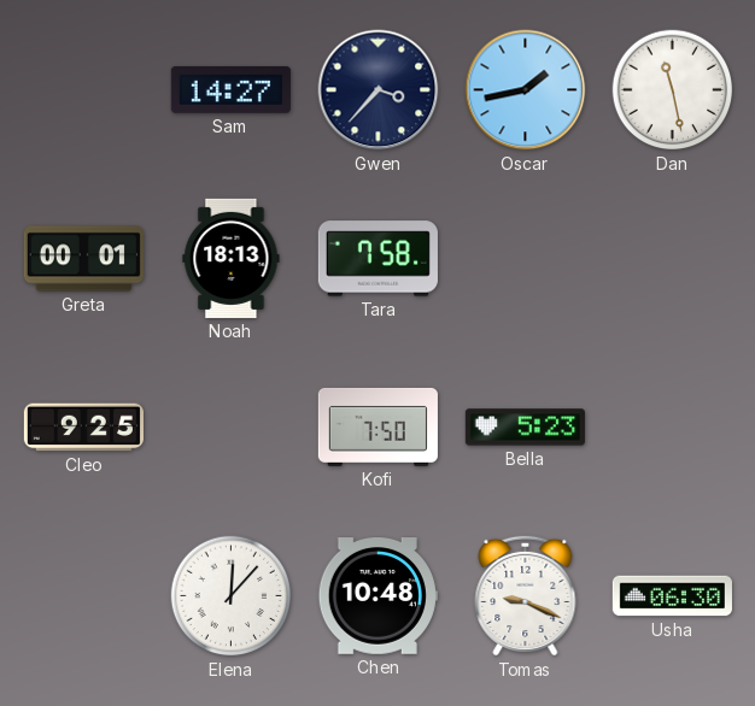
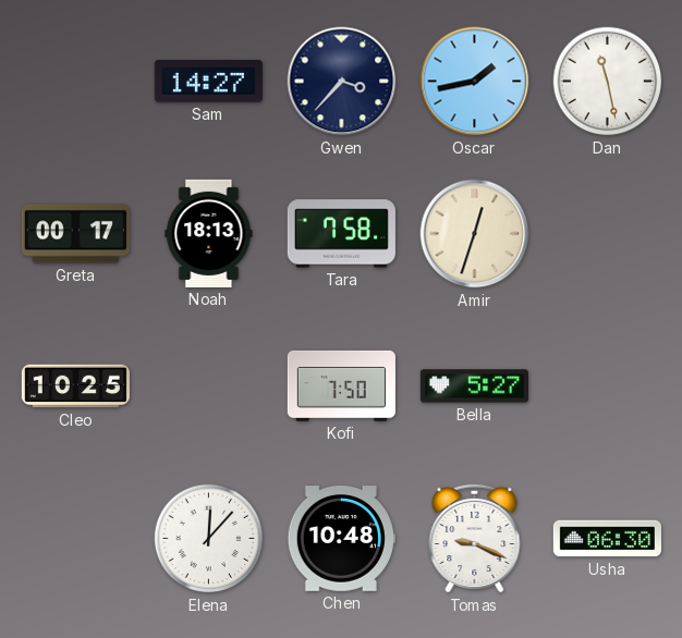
Greta: 00:01 -> 00:17
Amir: none -> 12:33
Cleo: 9:25 -> 10:25
Bella: 5:23 -> 5:27
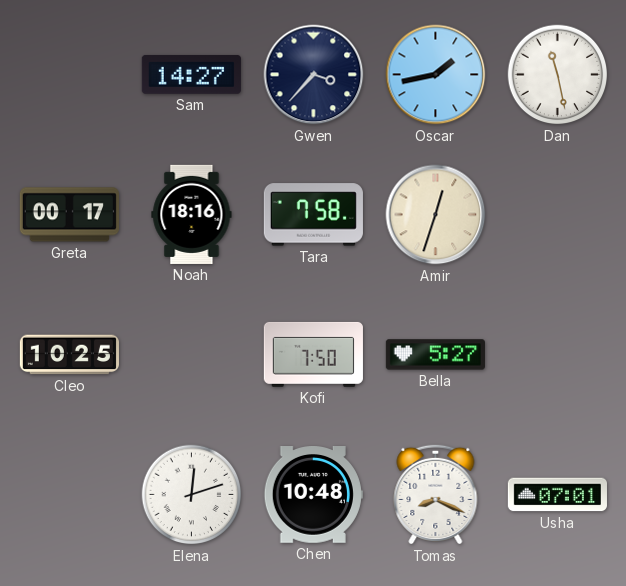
Noah: 18:13 -> 18:16
Elena: 12:07 -> 12:12
Tomas: 9:19 -> 8:19
Usha: 06:30 -> 07:01
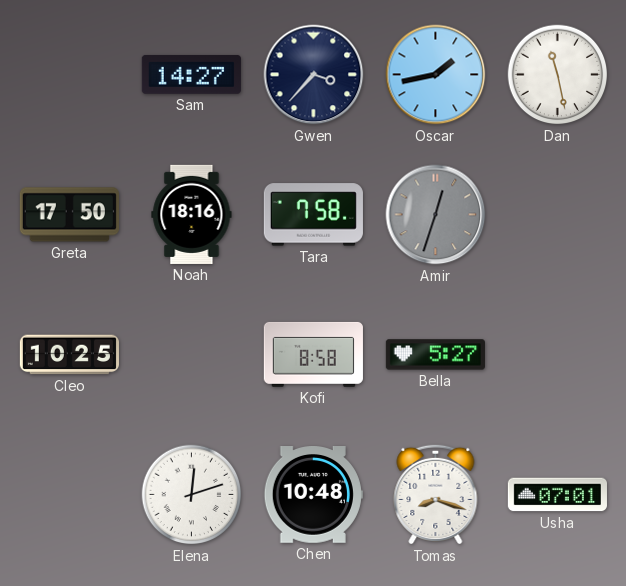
Greta: 00:17 -> 17:50
Amir dial: cream -> grey
Kofi: 7:50 -> 8:58
Tomas: 8:19 -> 8:18
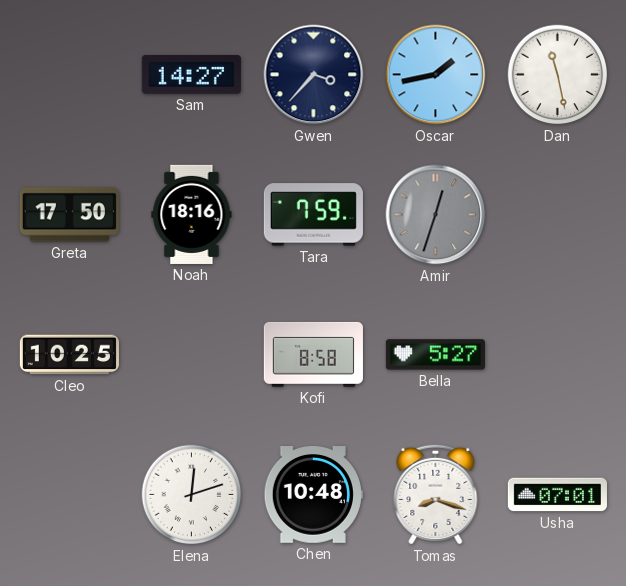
Tara: 7:58 -> 7:59
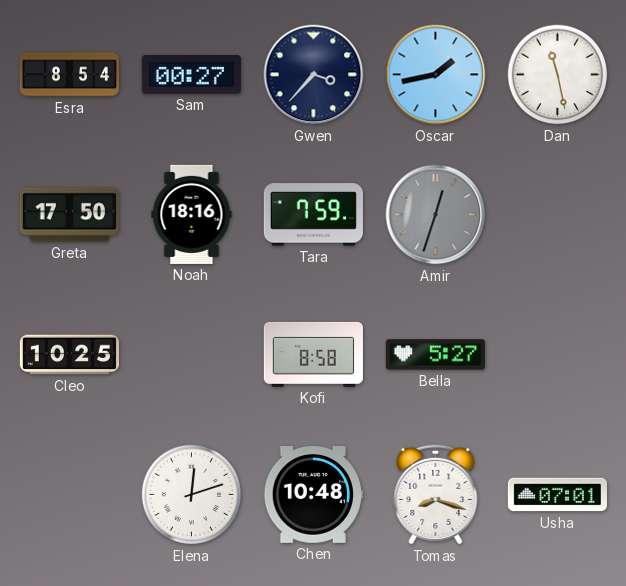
Esra: none -> 8:54
Sam: 14:27 -> 00:27
